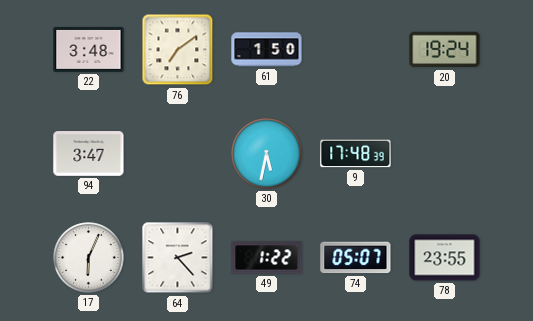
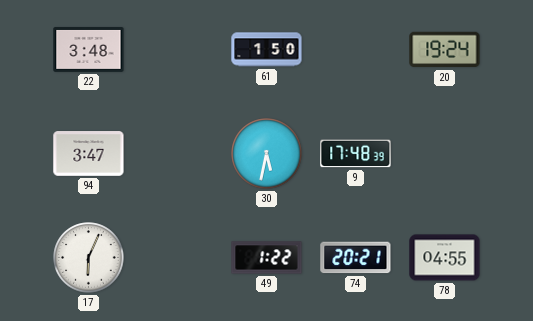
76: 7:09 -> none
64: 2:23 -> none
74: 05:07 -> 20:21
78: 23:55 -> 04:55
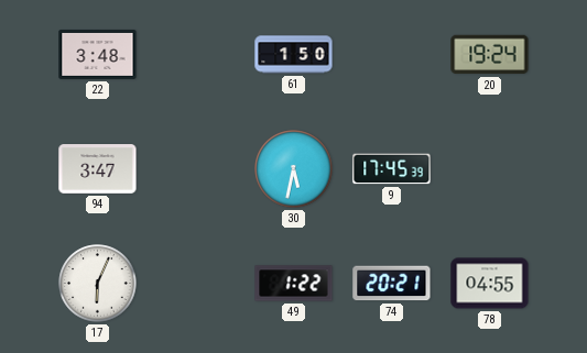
9: 17:48 -> 17:45
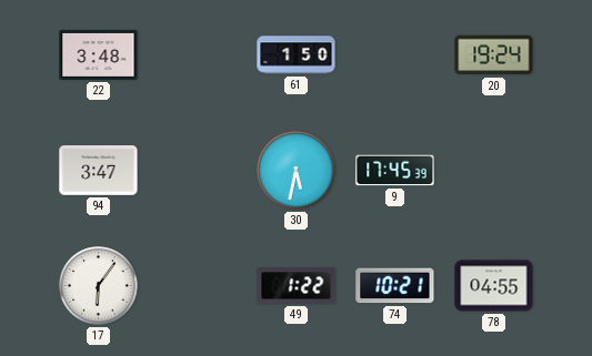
17: 6:04 -> 6:06
74: 20:21 -> 10:21
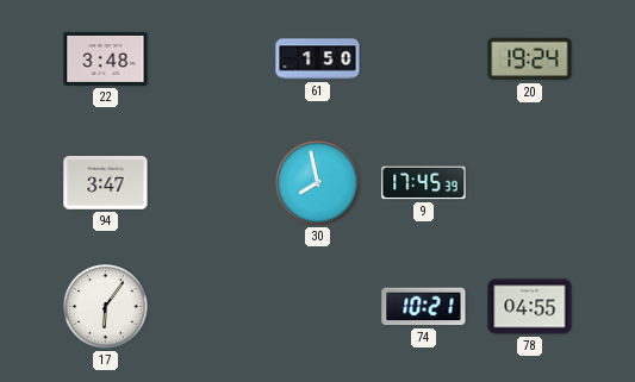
30: 5:32 -> 7:58
49: 1:22 -> none
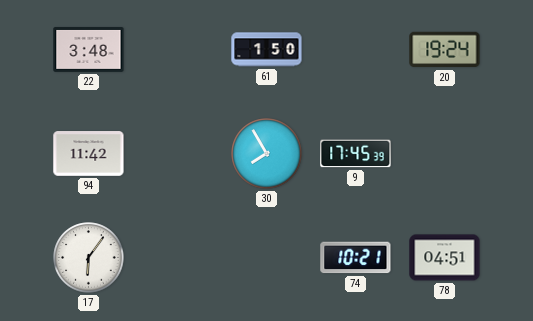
94: 3:47 -> 11:42
30: 7:58 -> 7:55
78: 04:55 -> 04:51
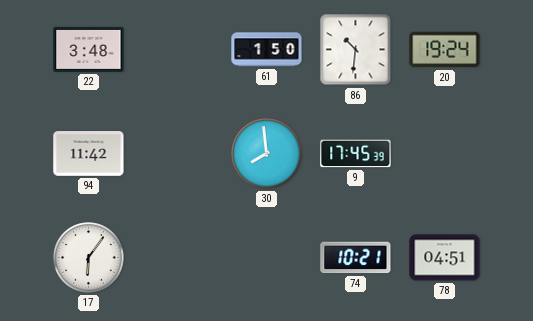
86: none -> 10:31
30: 7:55 -> 7:59
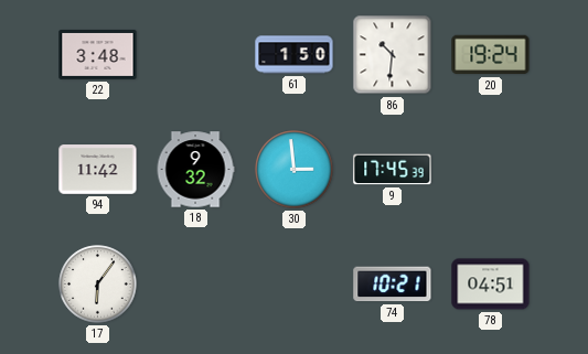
18: none -> 9:32
30: 7:59 -> 2:59
